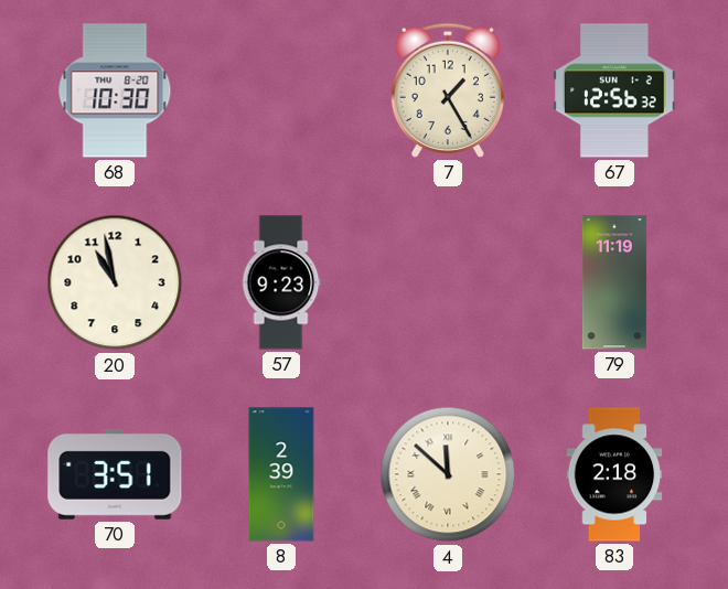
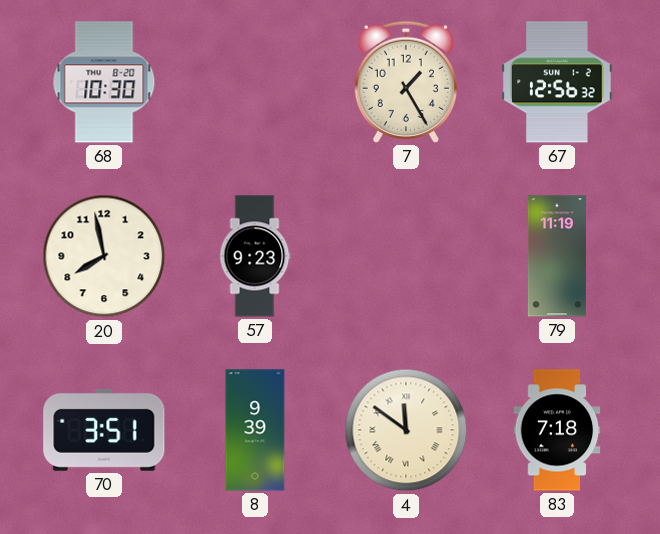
20: 10:58 -> 7:58
8: 2:39 -> 9:39
4: 11:52 -> 11:51
83: 2:18 -> 7:18
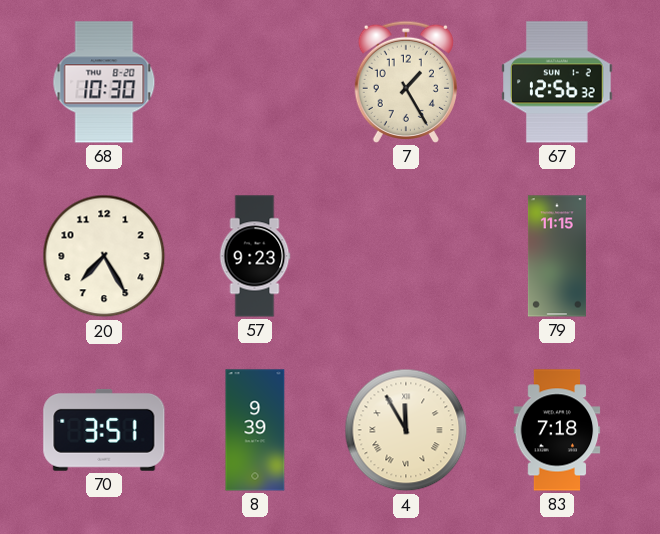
20: 7:58 -> 7:25
79: 11:19 -> 11:15
4: 11:51 -> 11:55
